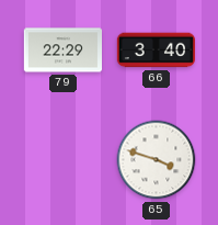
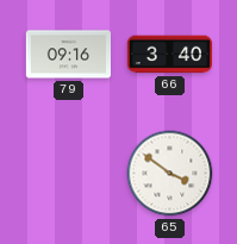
79: 22:29 -> 09:16
65: 3:48 -> 3:51
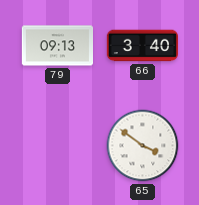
79: 09:16 -> 09:13
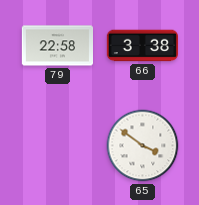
79: 09:13 -> 22:58
66: 3:40 -> 3:38
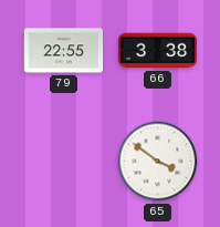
79: 22:58 -> 22:55
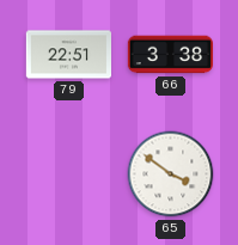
79: 22:55 -> 22:51
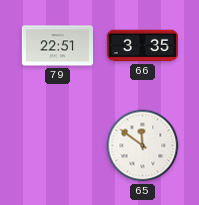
66: 3:38 -> 3:35
65: 3:51 -> 11:51
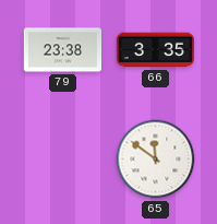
79: 22:51 -> 23:38
